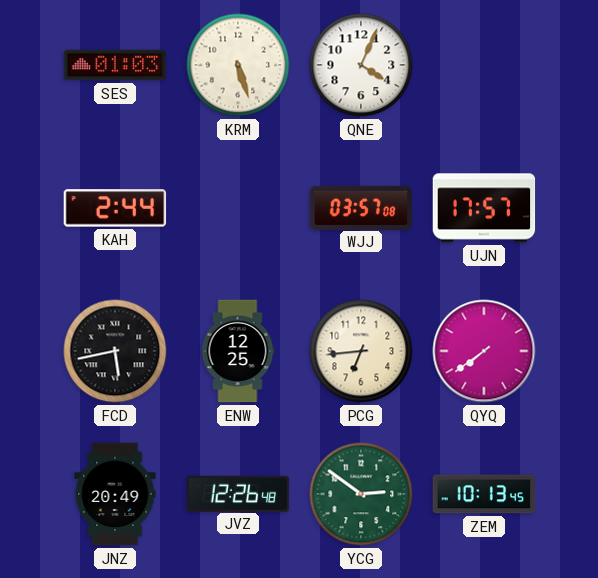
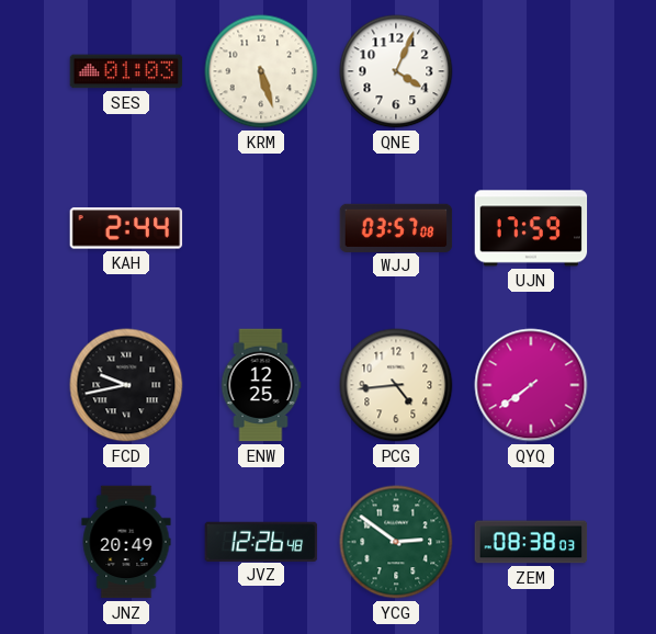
UJN: 17:57 -> 17:59
FCD: 5:43 -> 9:43
PCG: 6:44 -> 4:44
ZEM: 10:13 -> 08:38
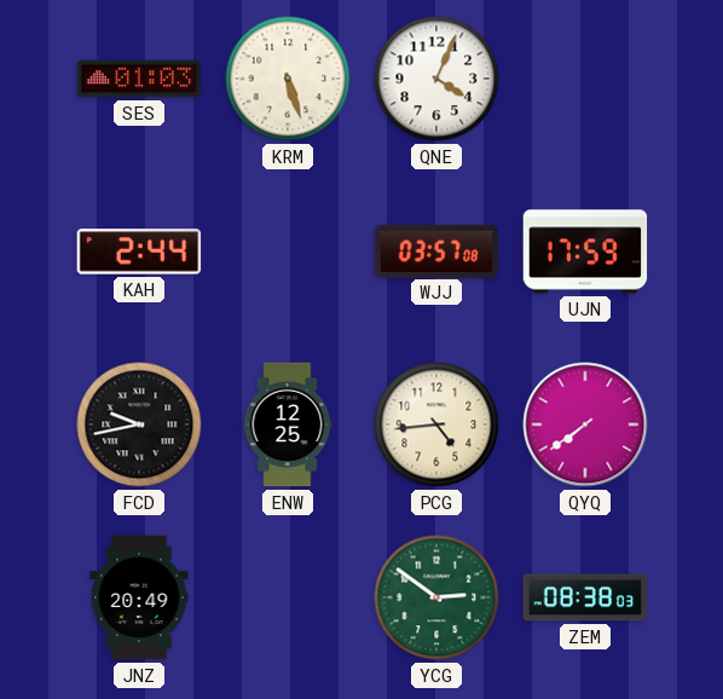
JVZ: 12:26 -> none
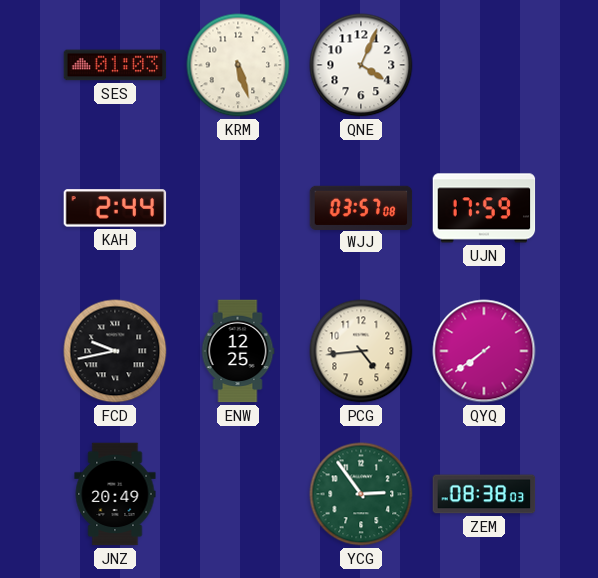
YCG: 2:51 -> 2:54
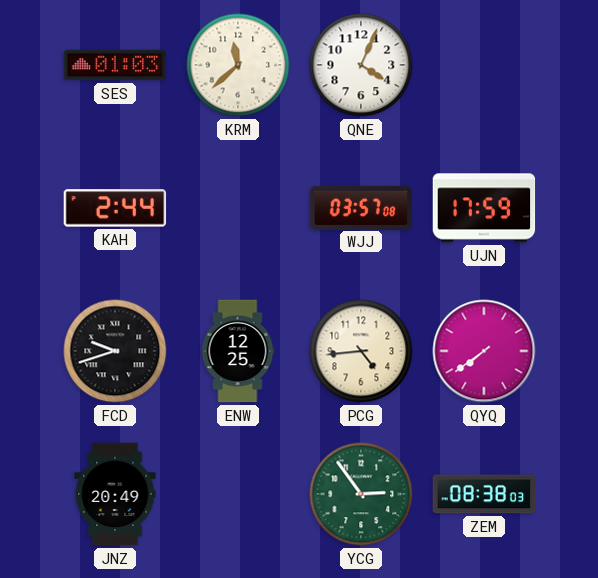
KRM: 5:27 -> 11:38
FCD: 9:43 -> 9:42
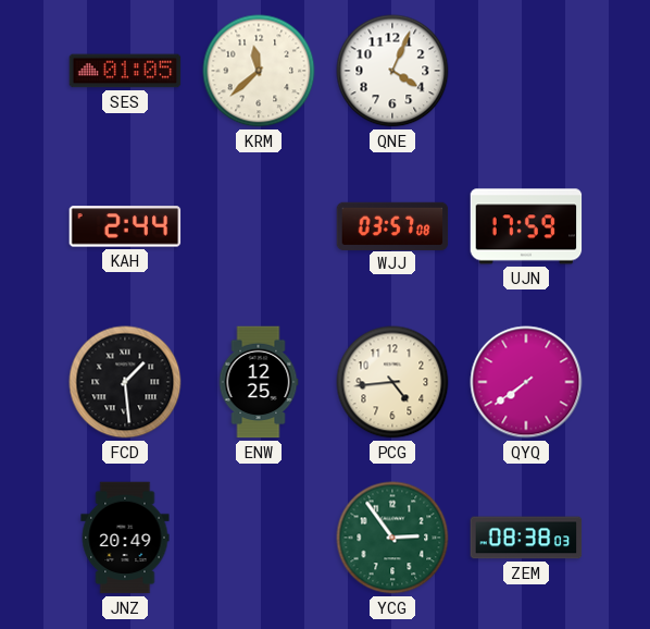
SES: 01:03 -> 01:05
FCD: 9:42 -> 1:29
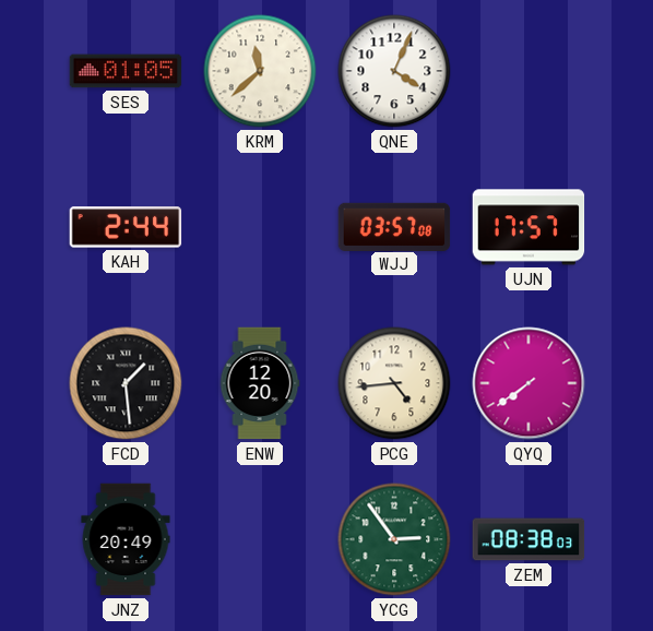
UJN: 17:59 -> 17:57
ENW: 12:25 -> 12:20
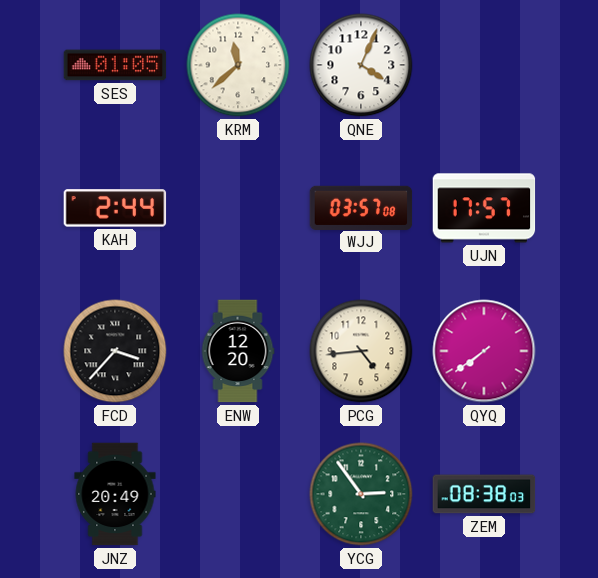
FCD: 1:29 -> 3:37
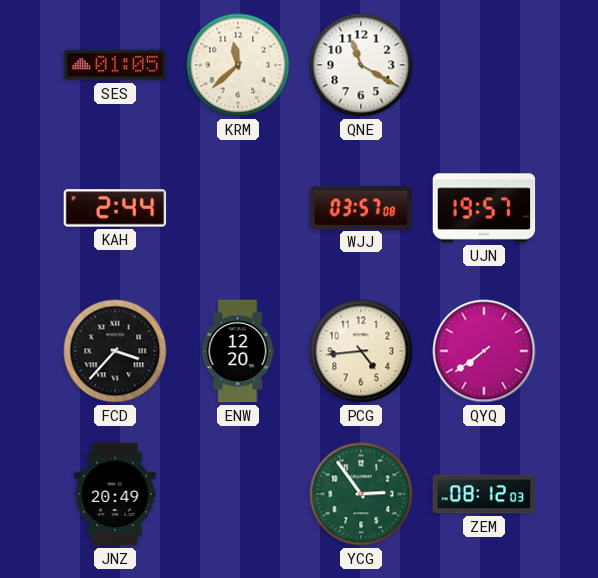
QNE: 4:04 -> 11:20
UJN: 17:57 -> 19:57
ZEM: 08:38 -> 08:12
